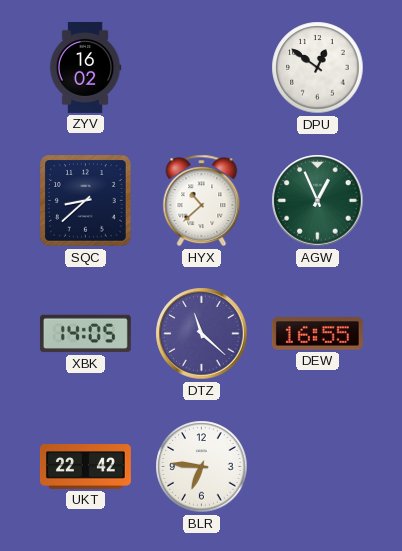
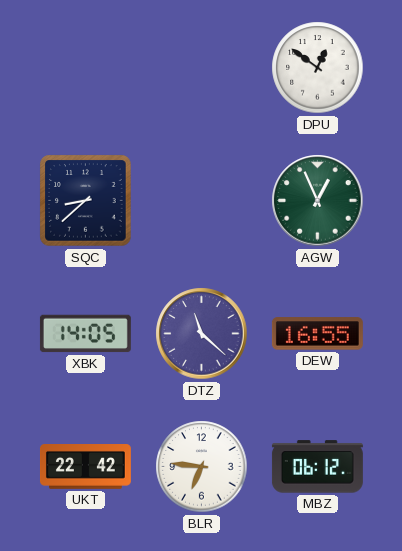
ZYV: 16:02 -> none
HYX: 10:38 -> none
MBZ: none -> 06:12
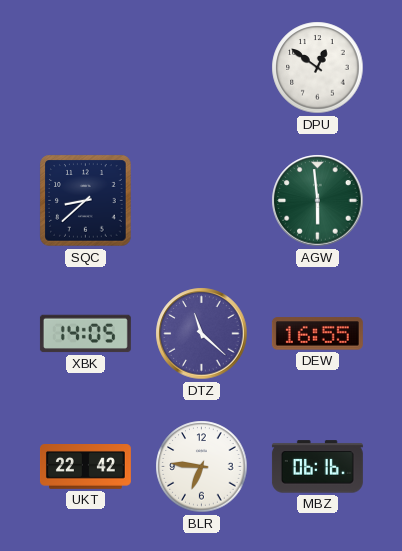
AGW: 12:56 -> 5:59
MBZ: 06:12 -> 06:16
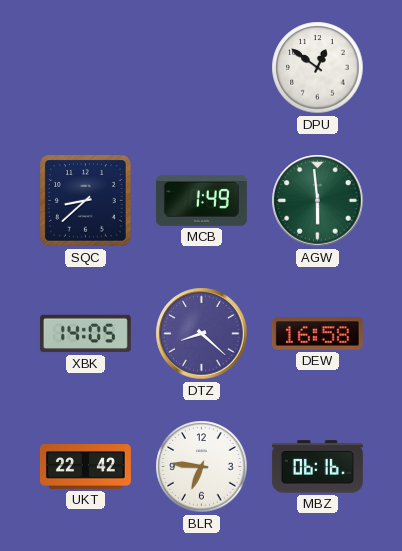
MCB: none -> 1:49
DTZ: 11:22 -> 8:22
DEW: 16:55 -> 16:58
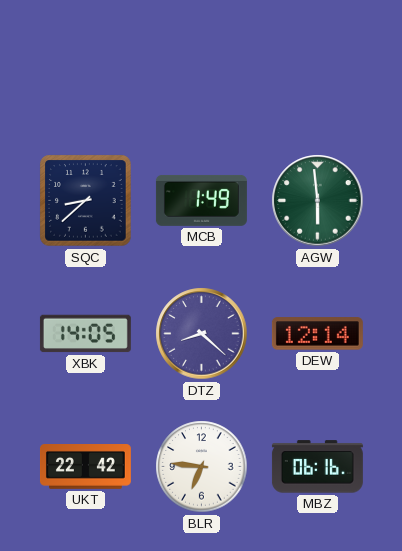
DPU: 12:51 -> none
DEW: 16:58 -> 12:14
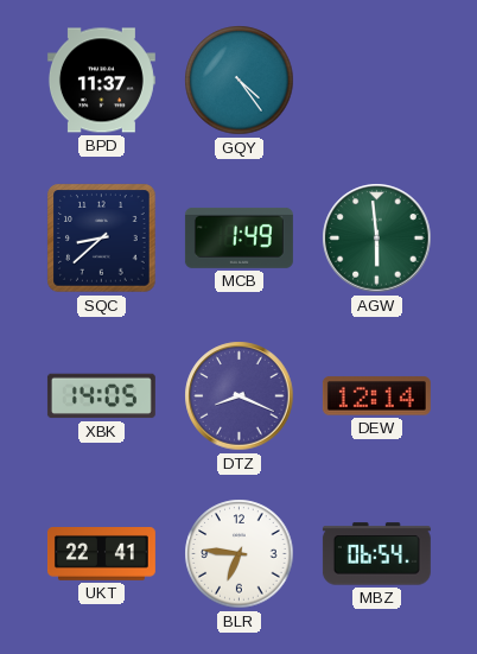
BPD: none -> 11:37
GQY: none -> 4:24
DTZ: 8:22 -> 8:19
UKT: 22:42 -> 22:41
MBZ: 06:16 -> 06:54
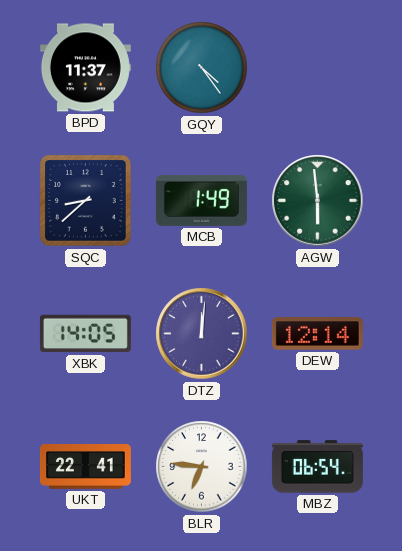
DTZ: 8:19 -> 12:01
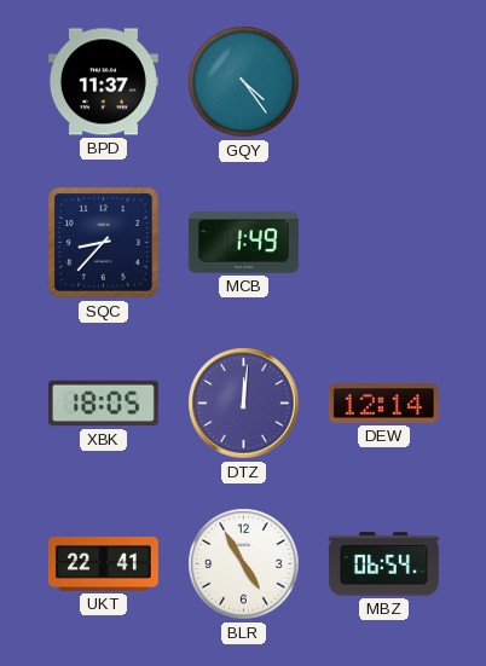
SQC: 8:38 -> 8:37
AGW: 5:59 -> none
XBK: 14:05 -> 18:05
BLR: 6:46 -> 4:55
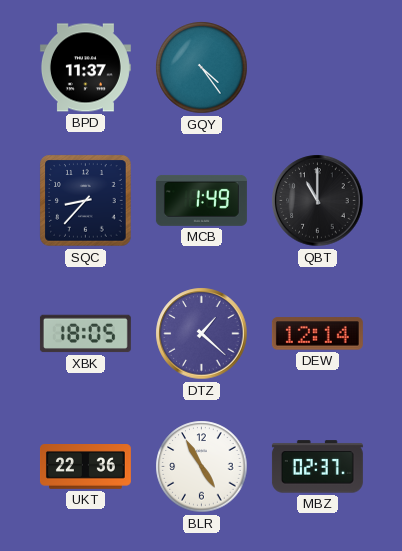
QBT: none -> 11:00
DTZ: 12:01 -> 1:22
UKT: 22:41 -> 22:36
MBZ: 06:54 -> 02:37
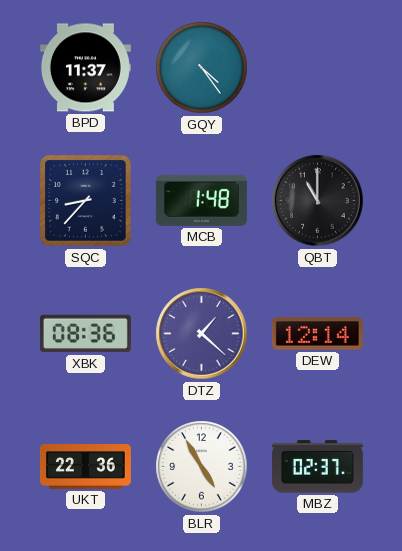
MCB: 1:49 -> 1:48
XBK: 18:05 -> 08:36
